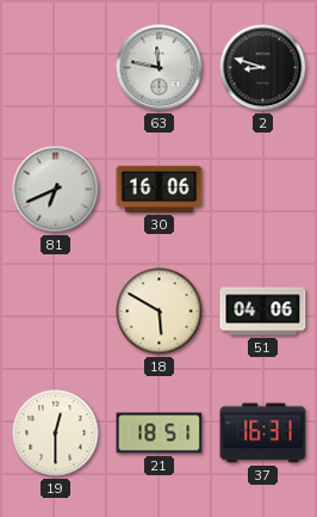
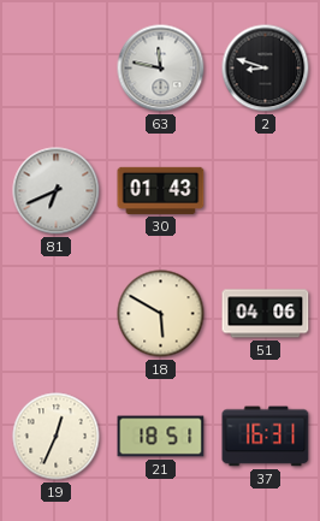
30: 16:06 -> 01:43
19: 12:30 -> 12:34
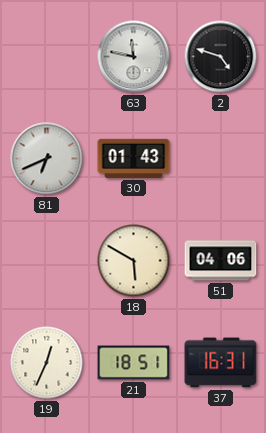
2: 8:48 -> 4:48
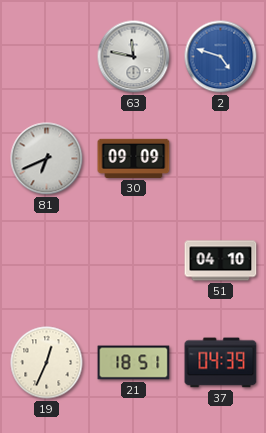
2 dial: black -> blue
30: 01:43 -> 09:09
18: 5:50 -> none
51: 04:06 -> 04:10
37: 16:31 -> 04:39
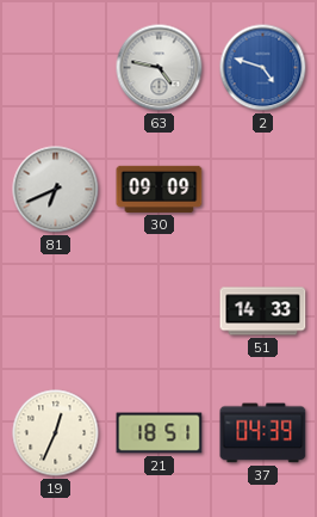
63: 11:47 -> 4:47
51: 04:10 -> 14:33
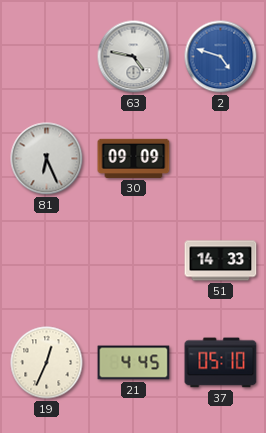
81: 6:41 -> 6:26
21: 18:51 -> 4:45
37: 04:39 -> 05:10
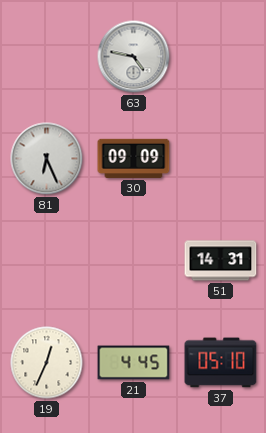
2: 4:48 -> none
51: 14:33 -> 14:31
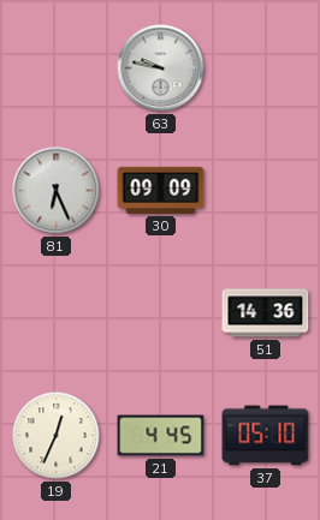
63: 4:47 -> 9:47
51: 14:31 -> 14:36
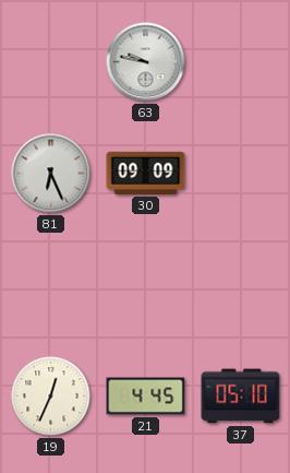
51: 14:36 -> none
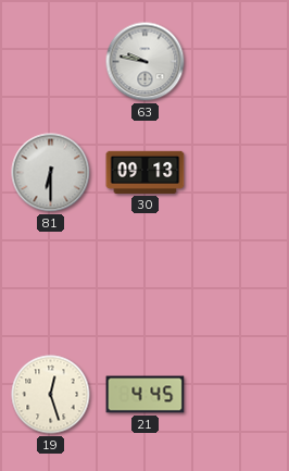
81: 6:26 -> 6:30
30: 09:09 -> 09:13
19: 12:34 -> 12:27
37: 05:10 -> none
